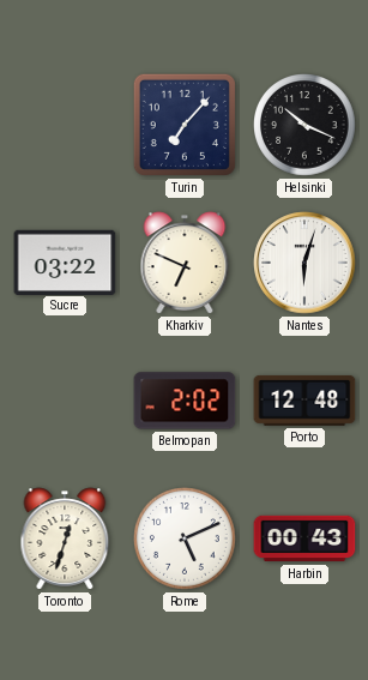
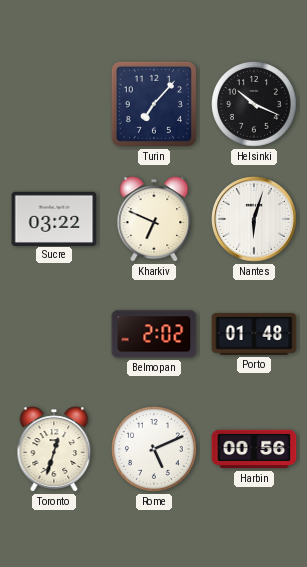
Porto: 12:48 -> 01:48
Harbin: 00:43 -> 00:56
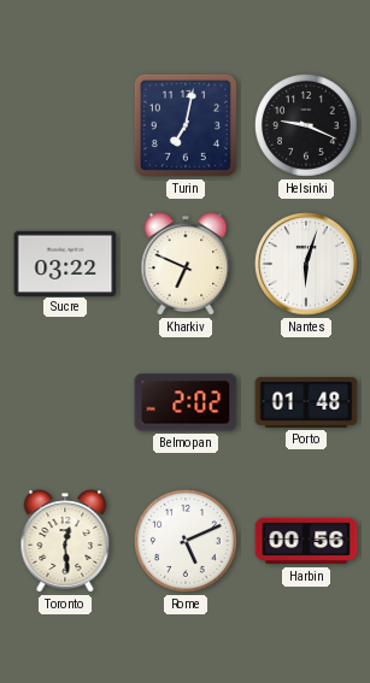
Turin: 7:07 -> 7:02
Helsinki: 10:19 -> 9:19
Toronto: 12:33 -> 12:29
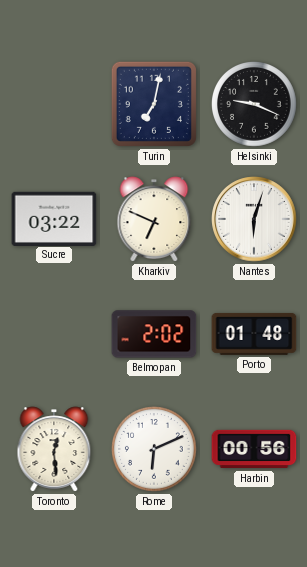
Rome: 5:11 -> 6:11
